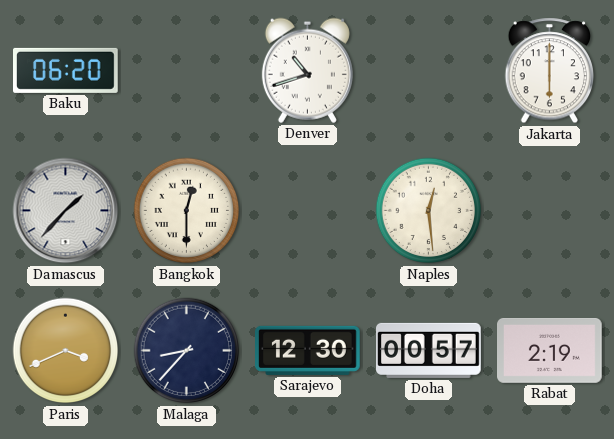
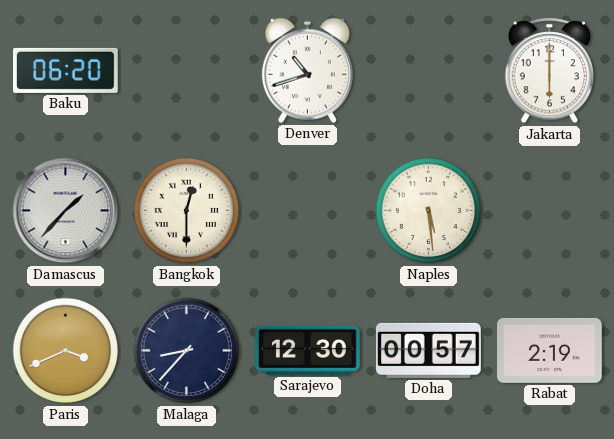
Naples: 12:29 -> 5:29
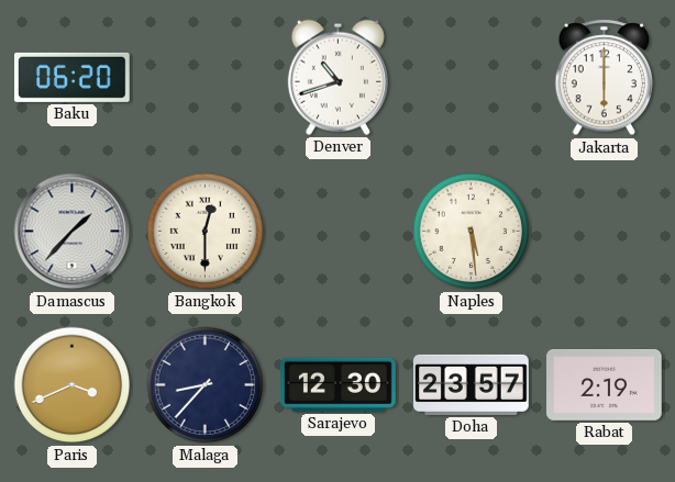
Doha: 00:57 -> 23:57
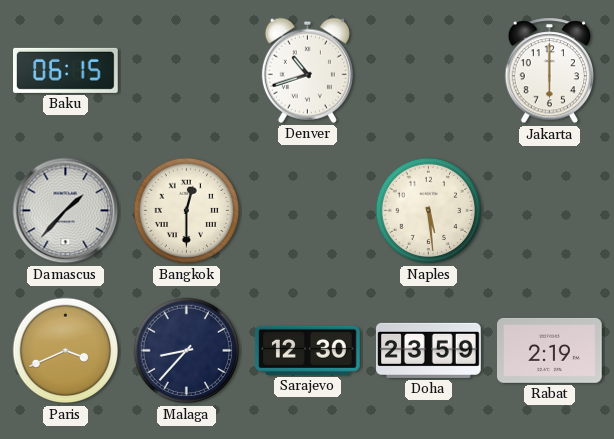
Baku: 06:20 -> 06:15
Doha: 23:57 -> 23:59
